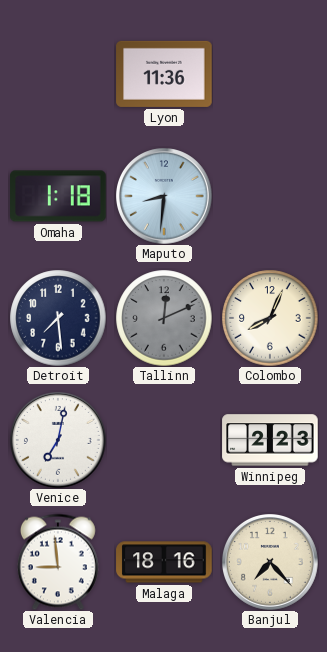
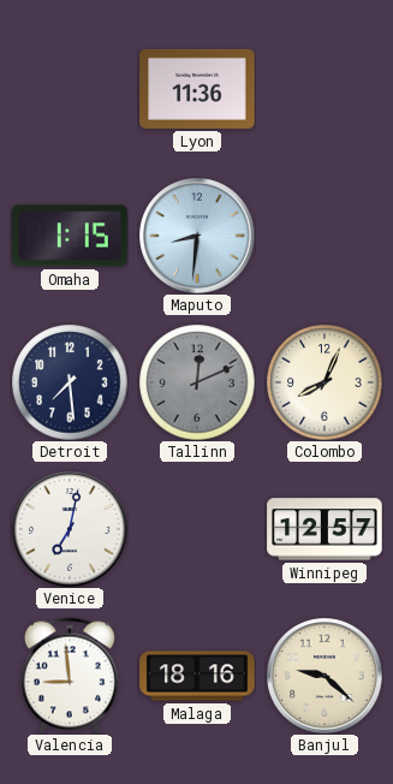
Omaha: 1:18 -> 1:15
Winnipeg: 2:23 -> 12:57
Banjul: 7:23 -> 9:22
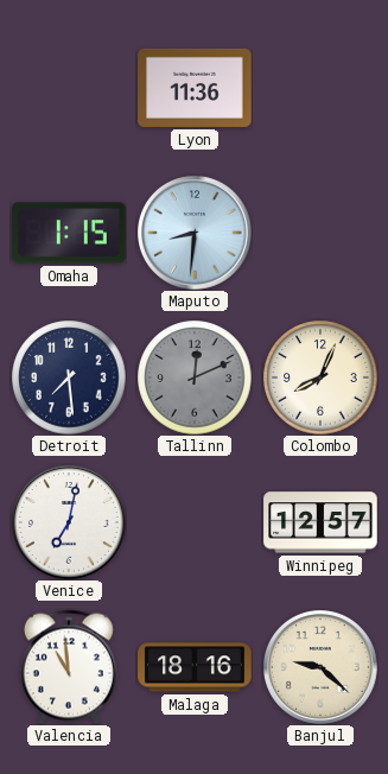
Valencia: 8:59 -> 10:59
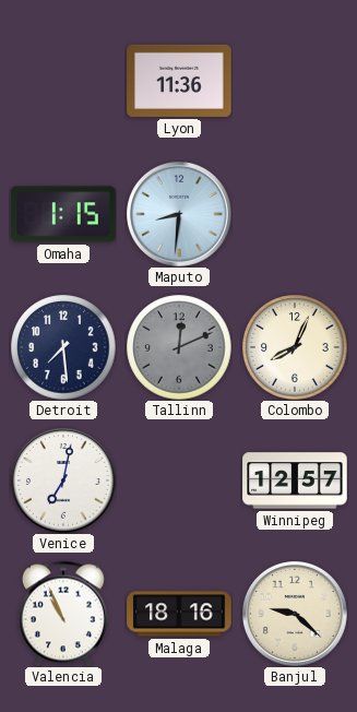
Valencia: 10:59 -> 10:56
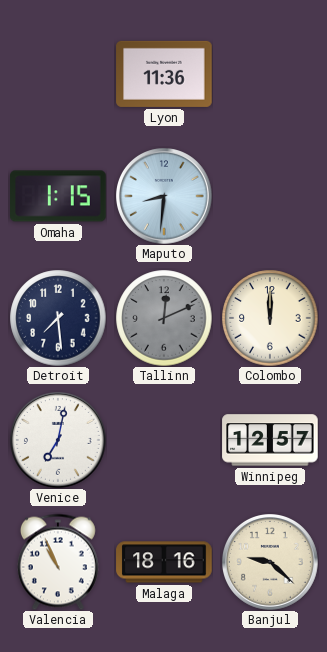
Colombo: 8:04 -> 12:00
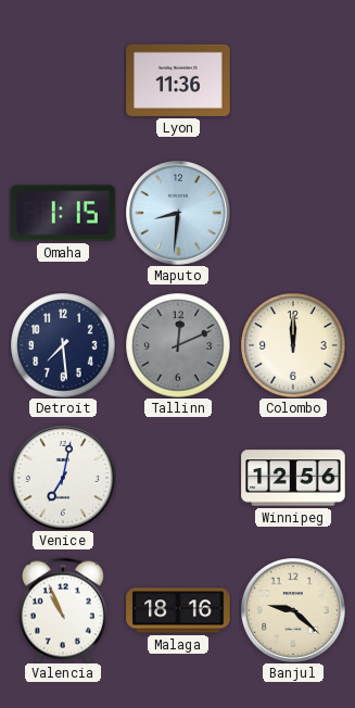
Winnipeg: 12:57 -> 12:56
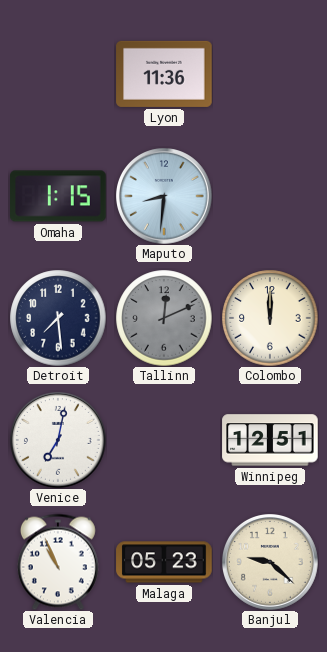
Winnipeg: 12:56 -> 12:51
Malaga: 18:16 -> 05:23
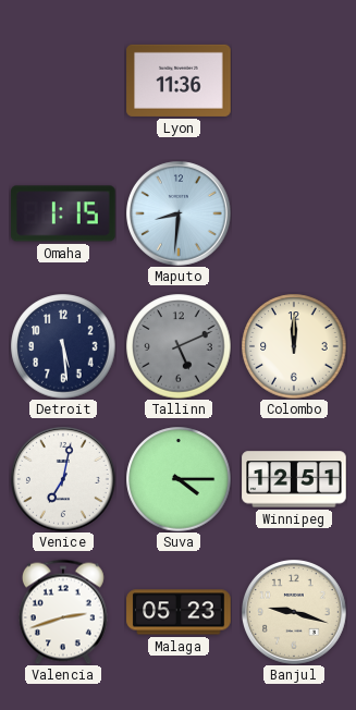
Detroit: 7:29 -> 5:29
Tallinn: 12:11 -> 5:11
Suva: none -> 4:15
Valencia: 10:56 -> 2:42
Banjul: 9:22 -> 9:18
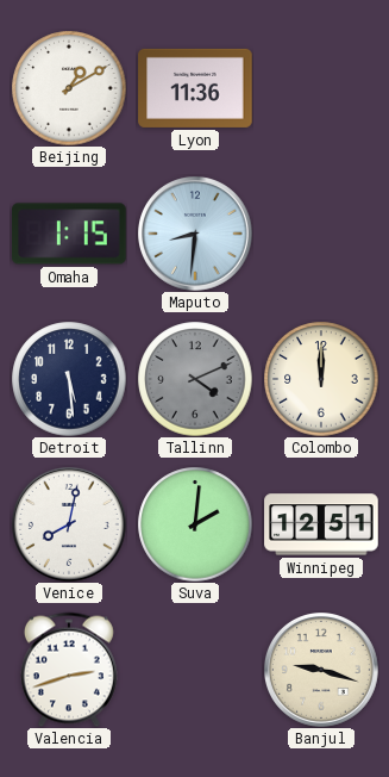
Beijing: none -> 1:10
Tallinn: 5:11 -> 4:11
Venice: 7:02 -> 8:02
Suva: 4:15 -> 2:01
Malaga: 05:23 -> none
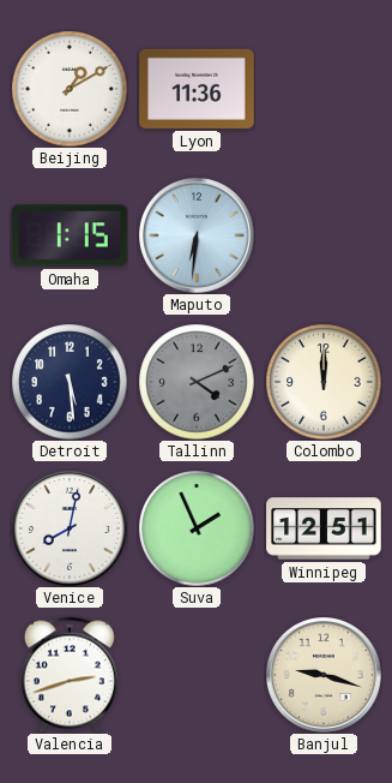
Maputo: 8:31 -> 6:31
Suva: 2:01 -> 1:56
